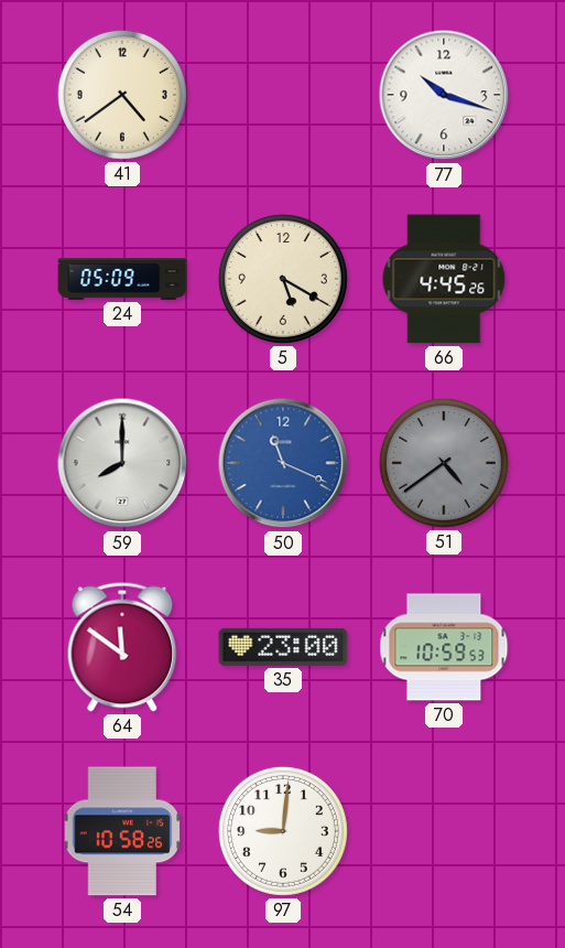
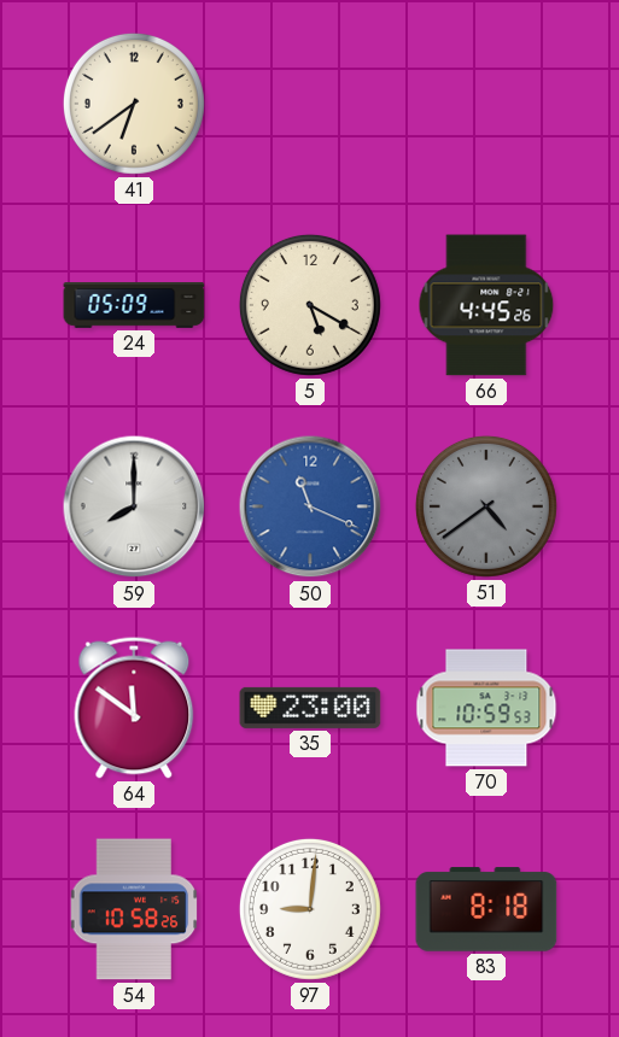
41: 4:39 -> 6:39
77: 10:18 -> none
83: none -> 8:18
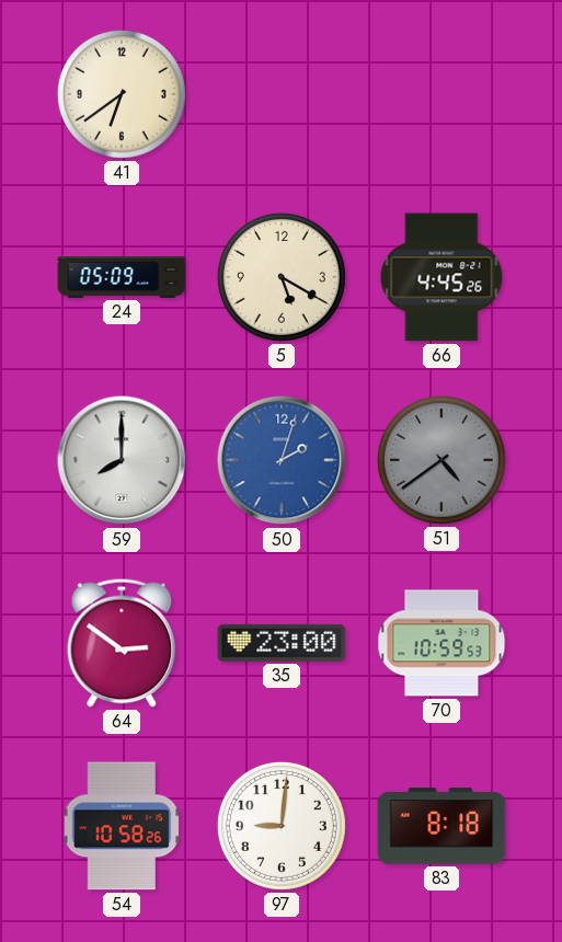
50: 11:19 -> 2:03
64: 11:51 -> 2:51
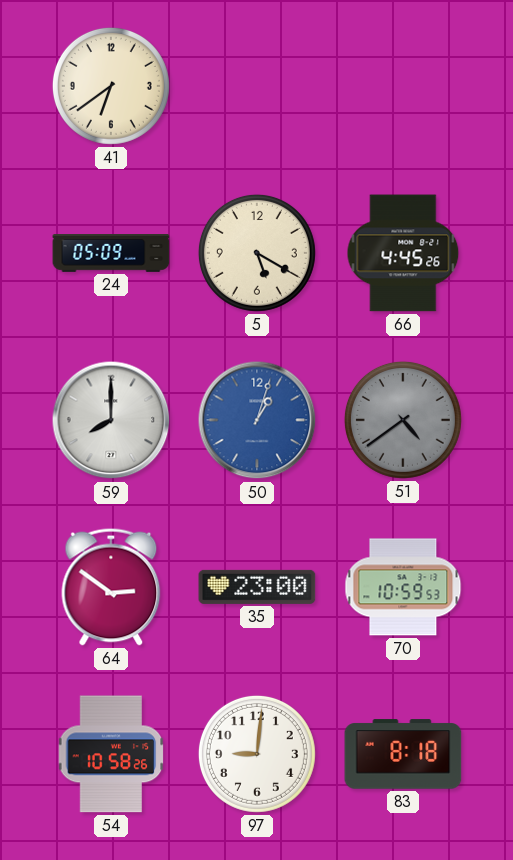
50: 2:03 -> 1:03
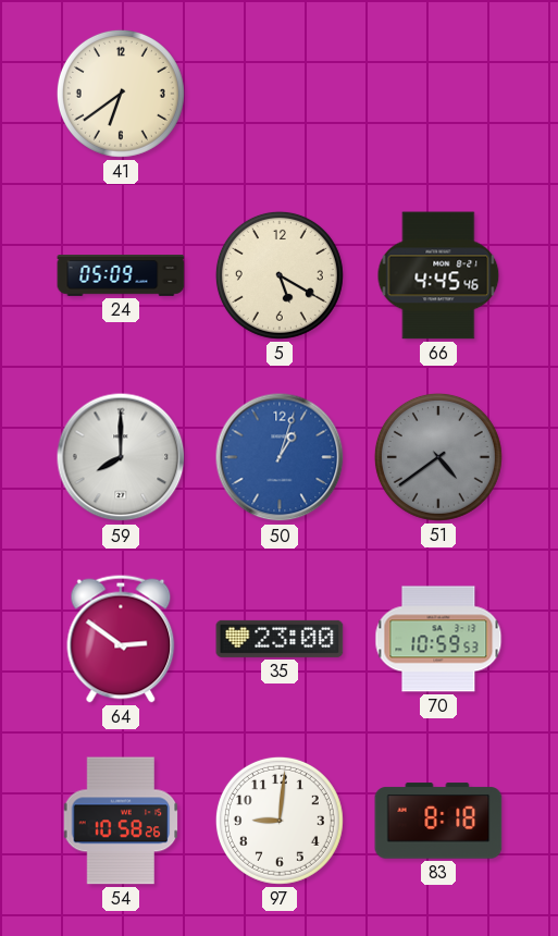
66: 4:45:26 -> 4:45:46
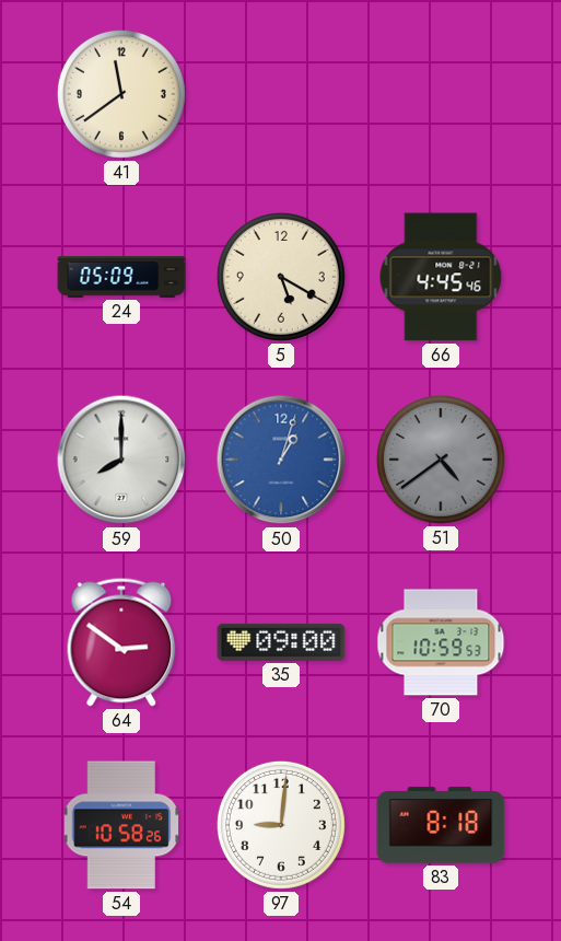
41: 6:39 -> 11:39
35: 23:00 -> 09:00
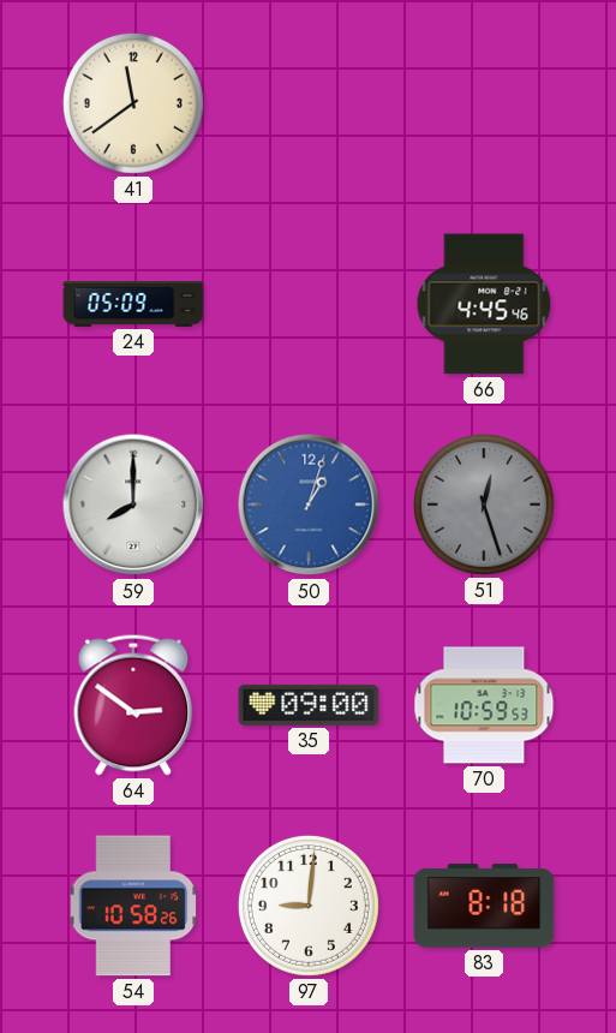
5: 5:20 -> none
51: 4:39 -> 12:27
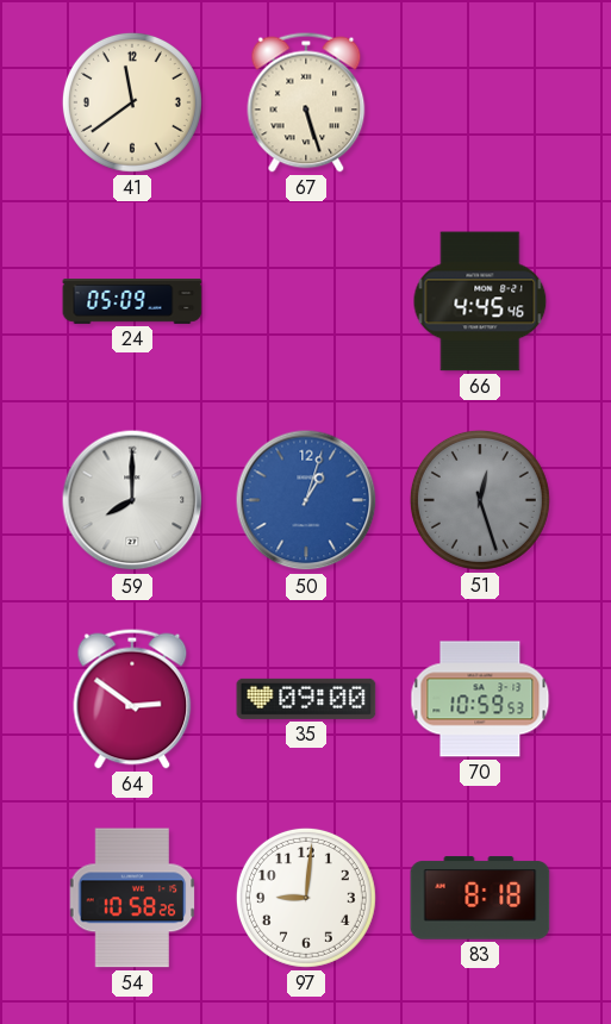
67: none -> 5:27
